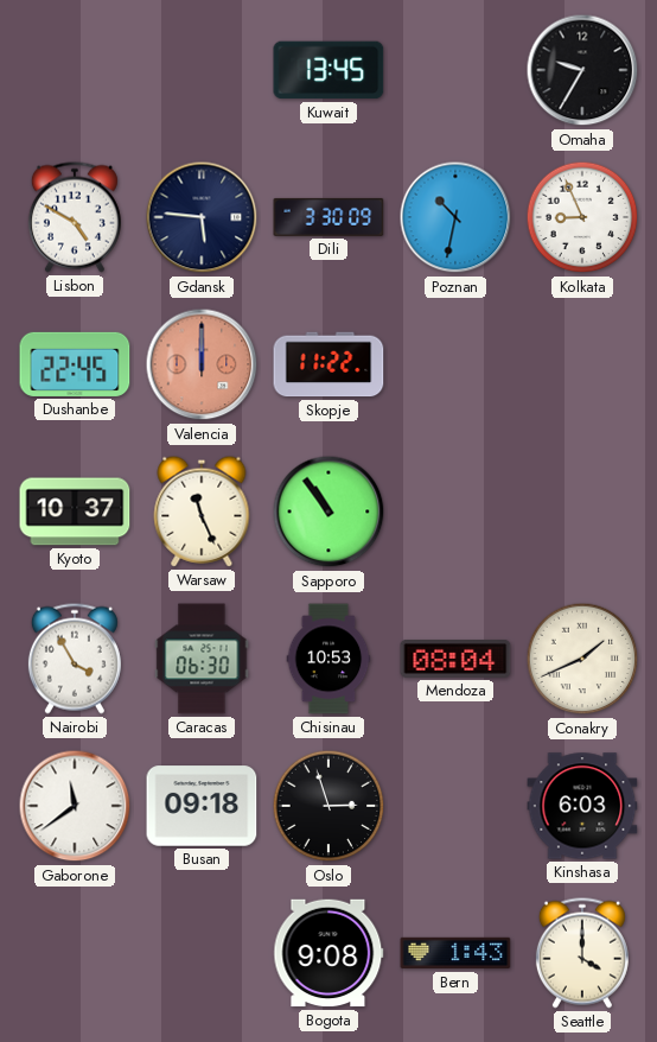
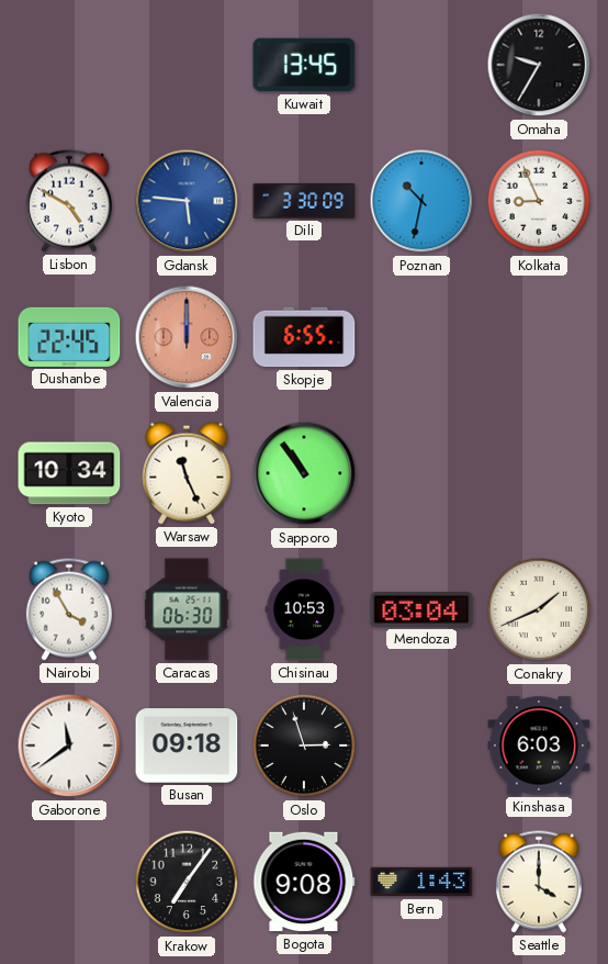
Gdansk dial: navy -> blue
Skopje: 11:22 -> 6:55
Kyoto: 10:37 -> 10:34
Mendoza: 08:04 -> 03:04
Krakow: none -> 7:06
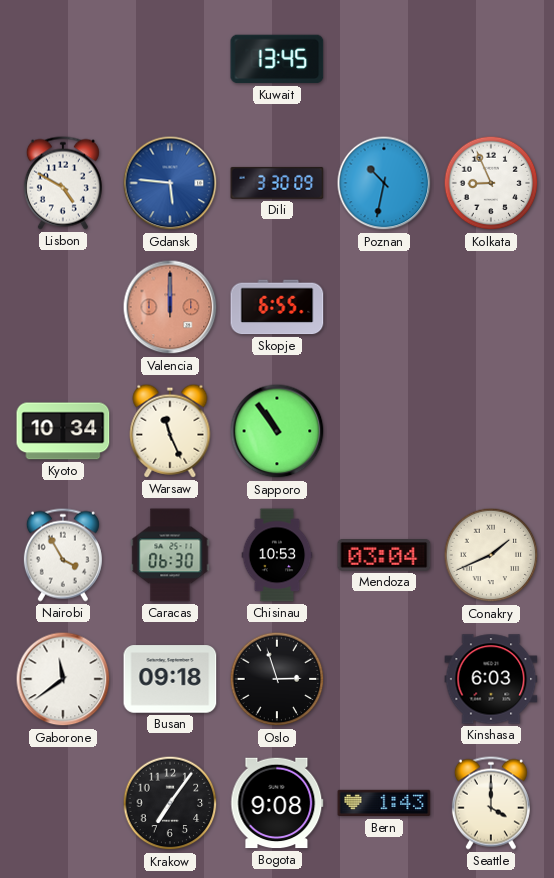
Omaha: 9:35 -> none
Dushanbe: 22:45 -> none
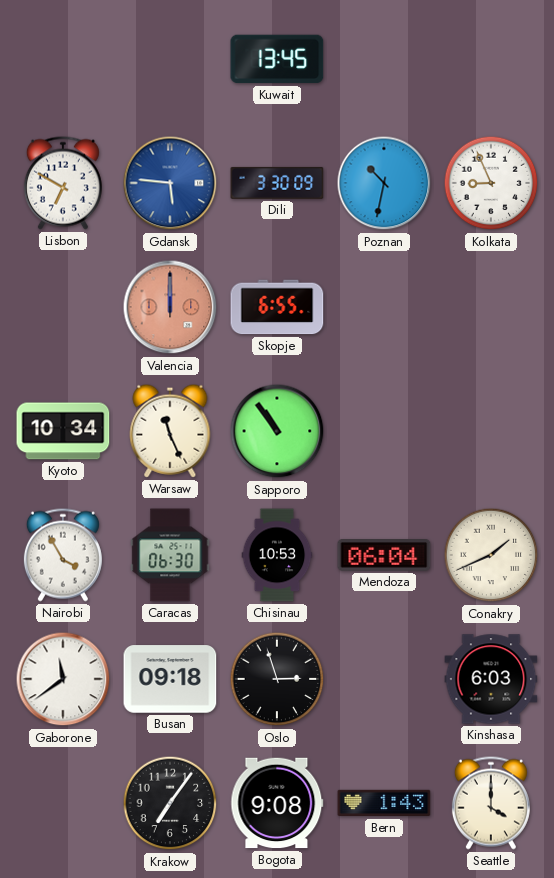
Lisbon: 4:50 -> 6:50
Mendoza: 03:04 -> 06:04
